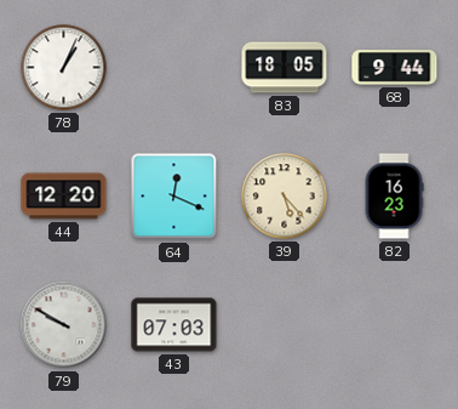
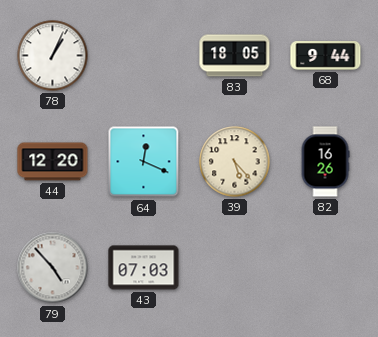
82: 16:23 -> 16:26
79: 9:50 -> 4:53
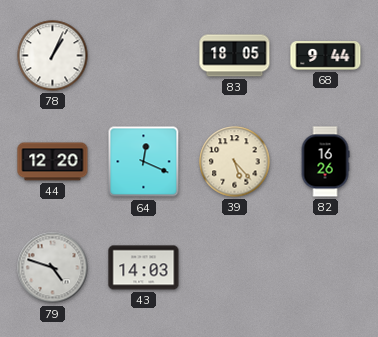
79: 4:53 -> 4:48
43: 07:03 -> 14:03
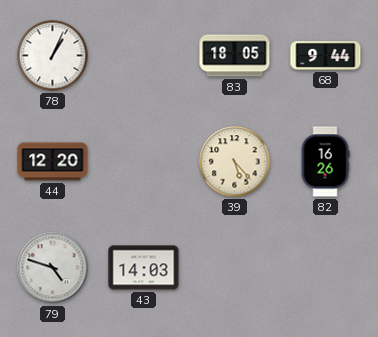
64: 12:19 -> none
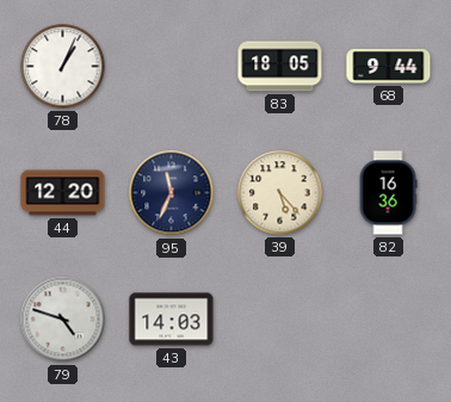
95: none -> 11:34
82: 16:26 -> 16:36
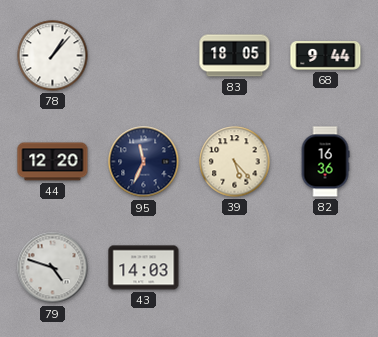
78: 1:04 -> 1:07
